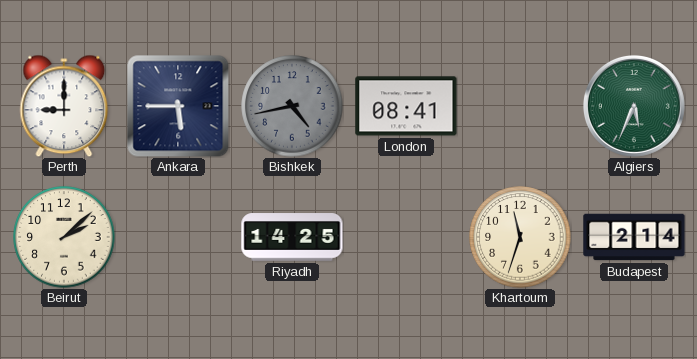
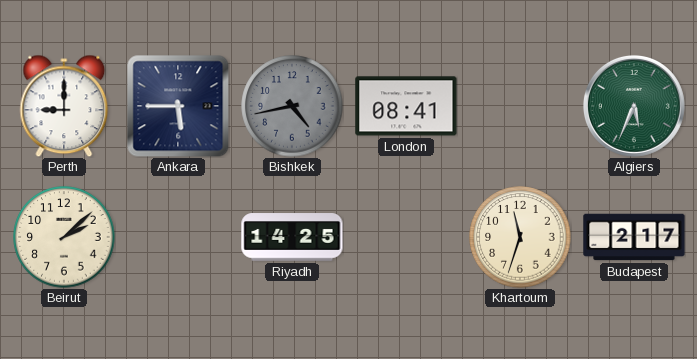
Budapest: 2:14 -> 2:17
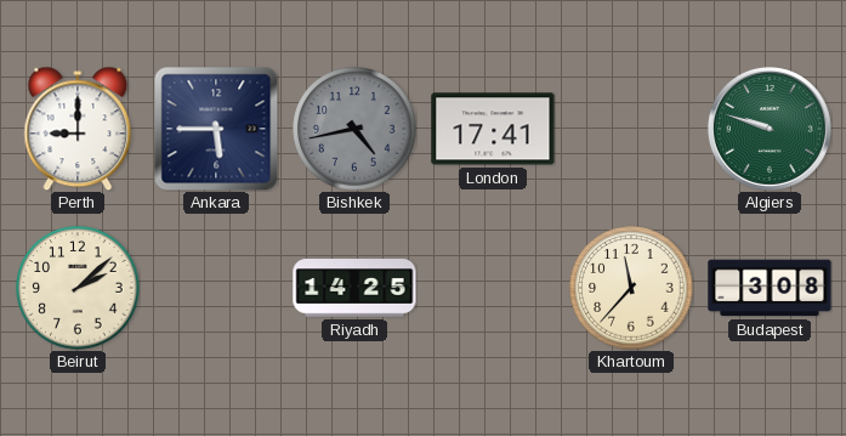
London: 08:41 -> 17:41
Algiers: 5:34 -> 9:48
Khartoum: 11:33 -> 11:37
Budapest: 2:17 -> 3:08
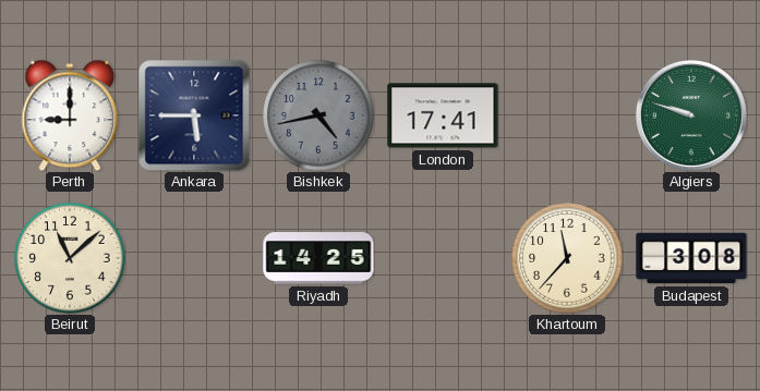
Beirut: 2:08 -> 11:08
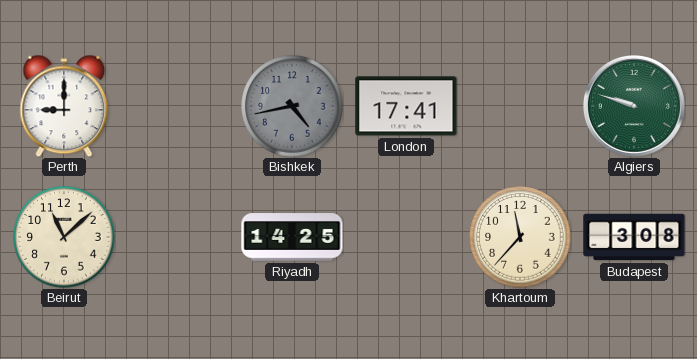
Ankara: 5:45 -> none
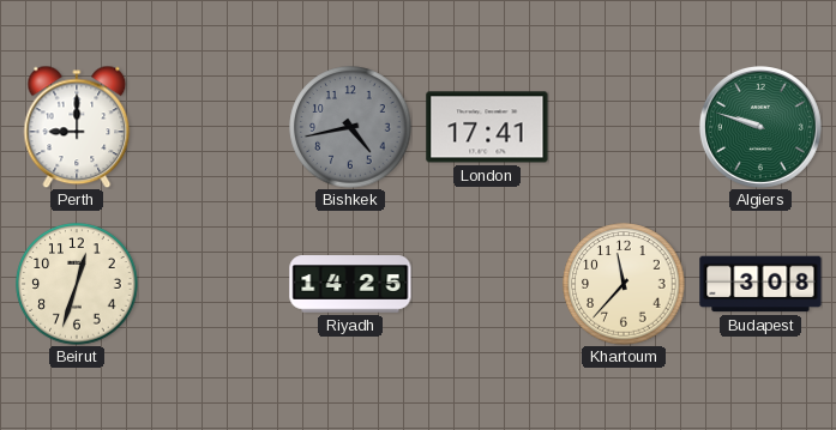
Beirut: 11:08 -> 12:33
